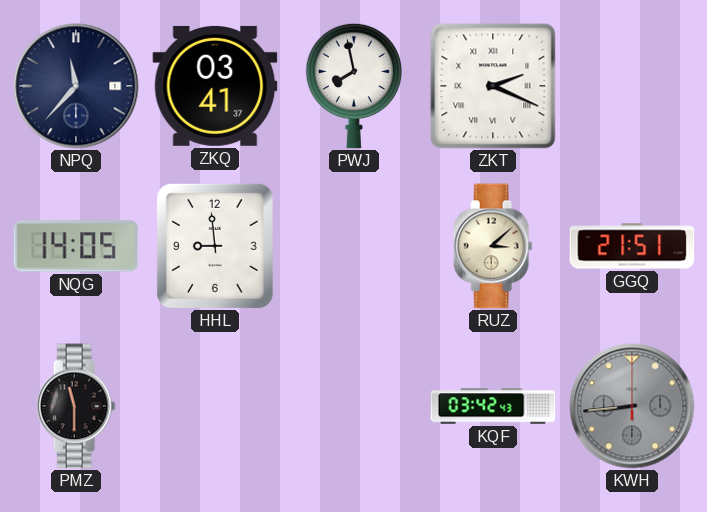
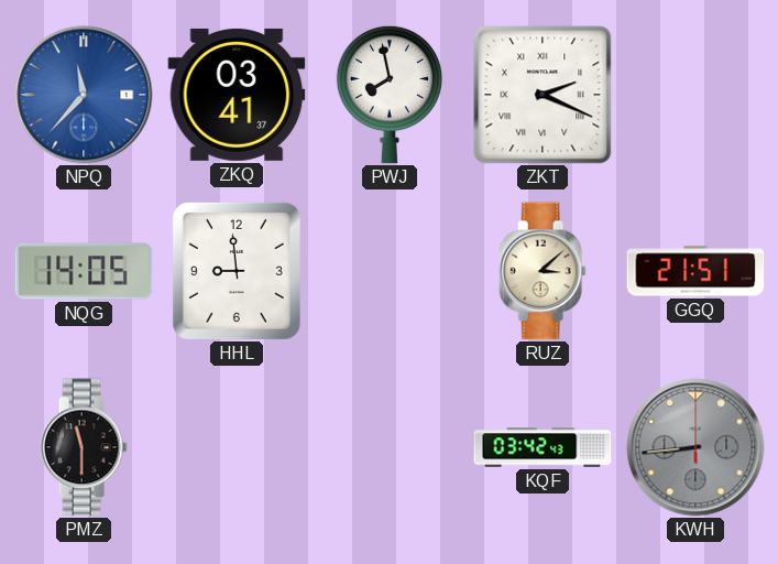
NPQ dial: navy -> blue
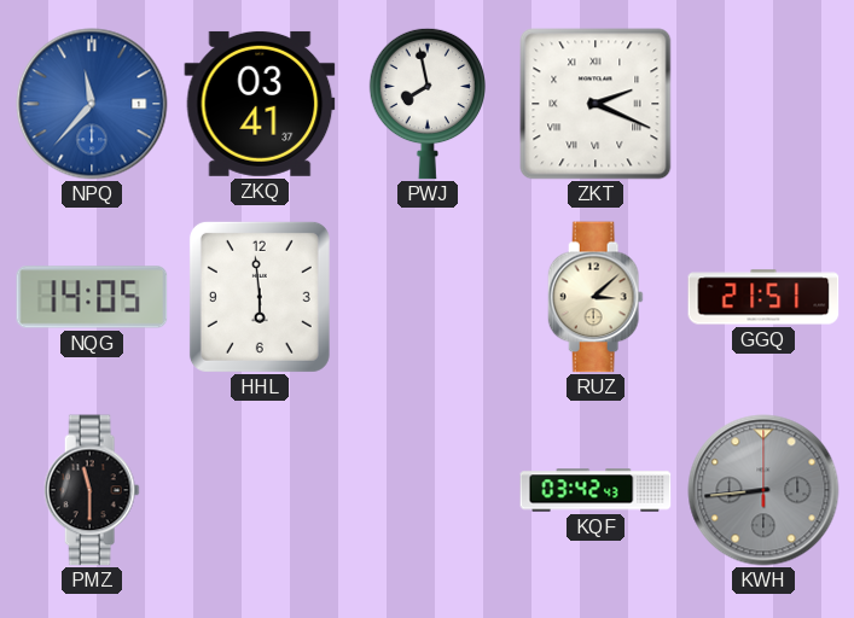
HHL: 8:59 -> 5:59
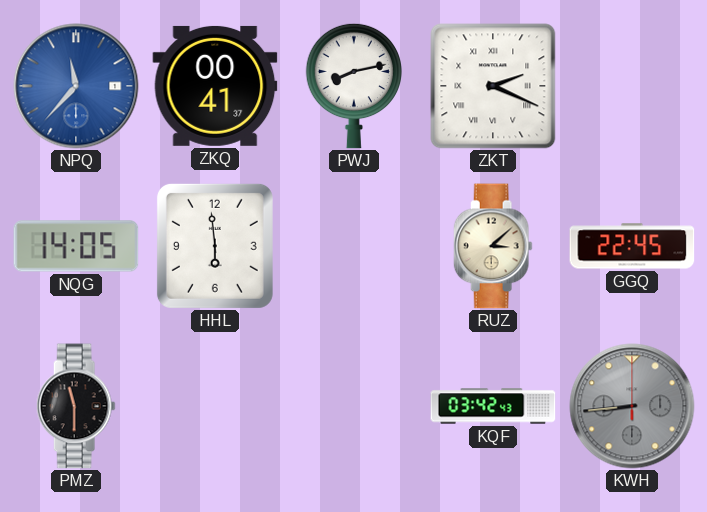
ZKQ: 03:41 -> 00:41
PWJ: 7:58 -> 8:13
GGQ: 21:51 -> 22:45
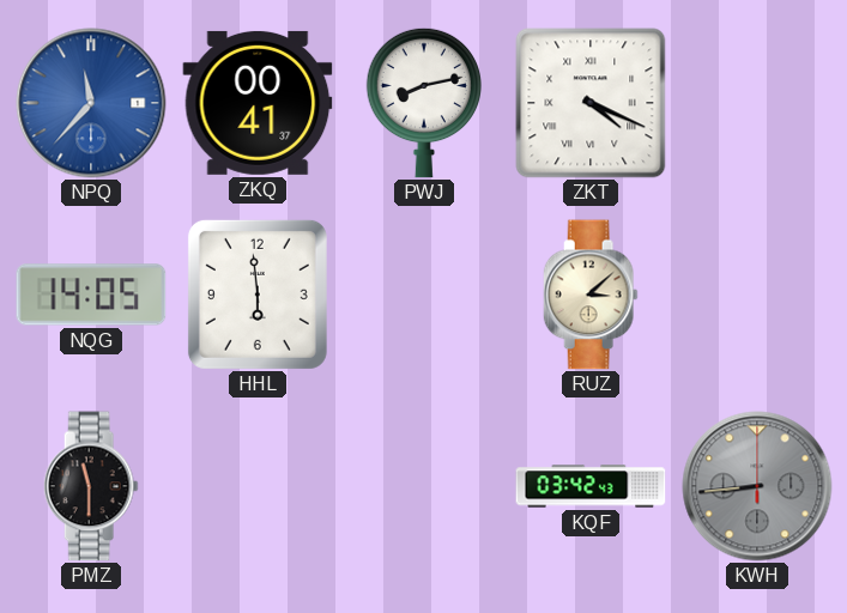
ZKT: 2:19 -> 4:19
GGQ: 22:45 -> none
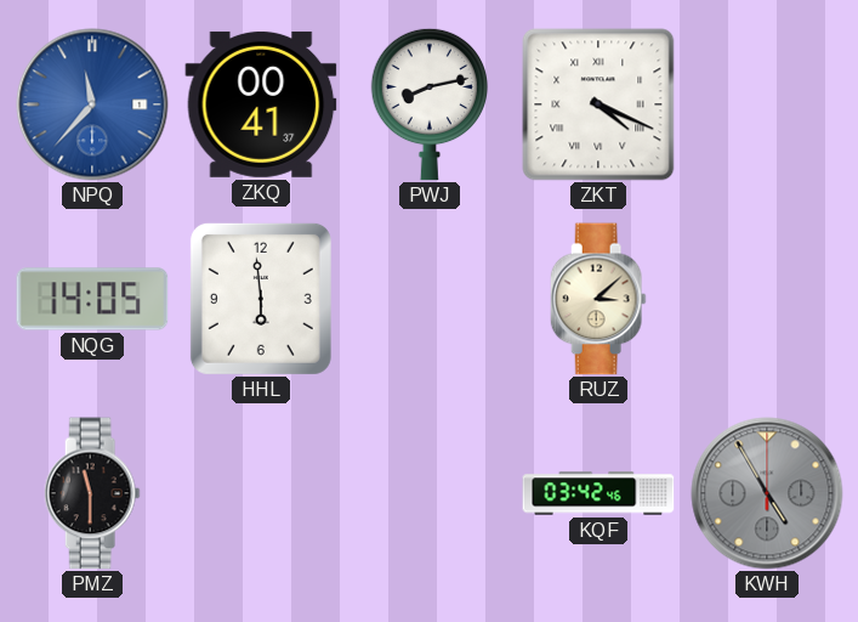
KQF: 03:42:43 -> 03:42:46
KWH: 8:44 -> 4:55
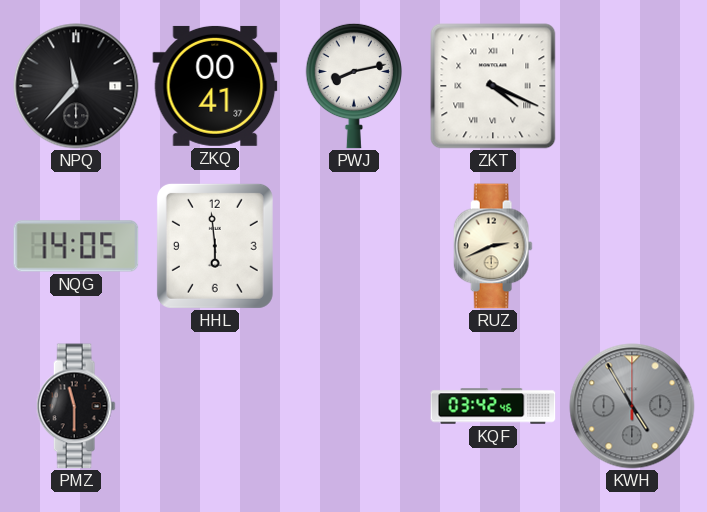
NPQ dial: blue -> black
RUZ: 3:08 -> 2:41
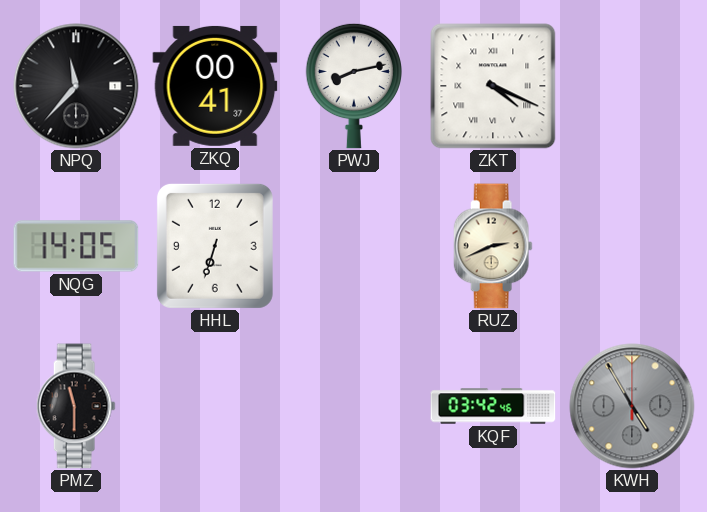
HHL: 5:59 -> 6:33
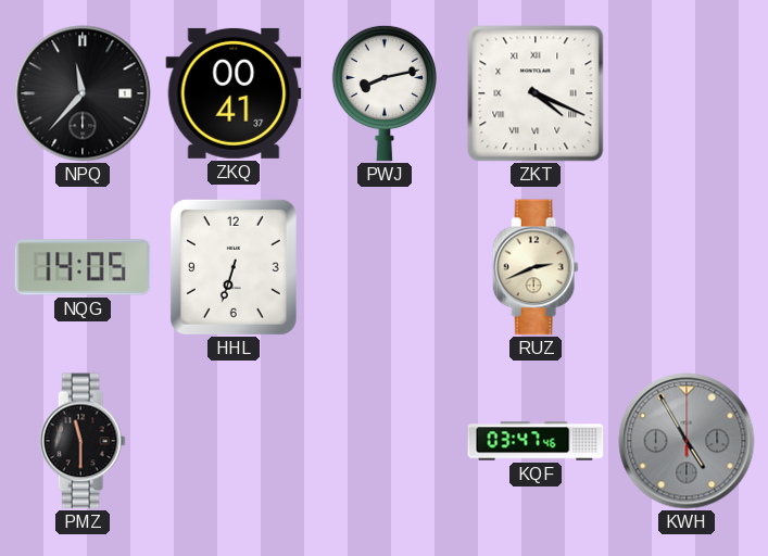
KQF: 03:42 -> 03:47
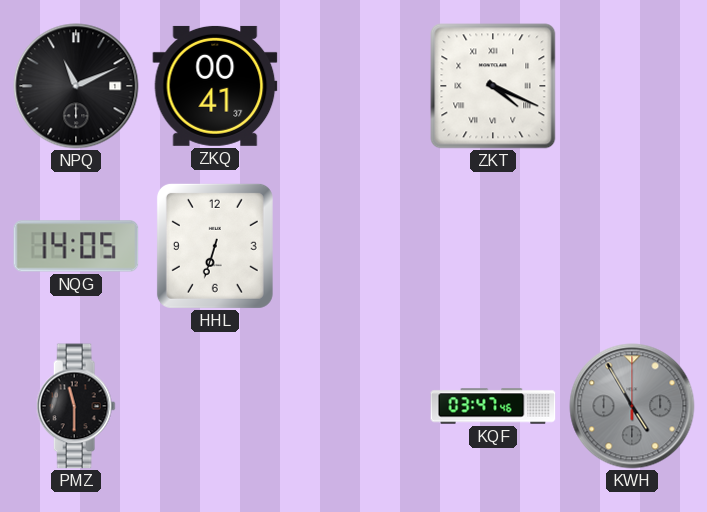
NPQ: 11:37 -> 11:11
PWJ: 8:13 -> none
RUZ: 2:41 -> none
